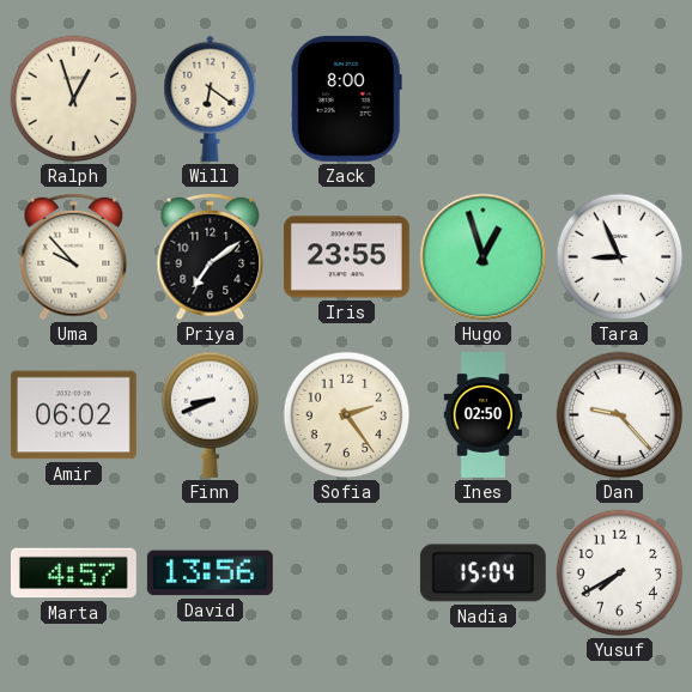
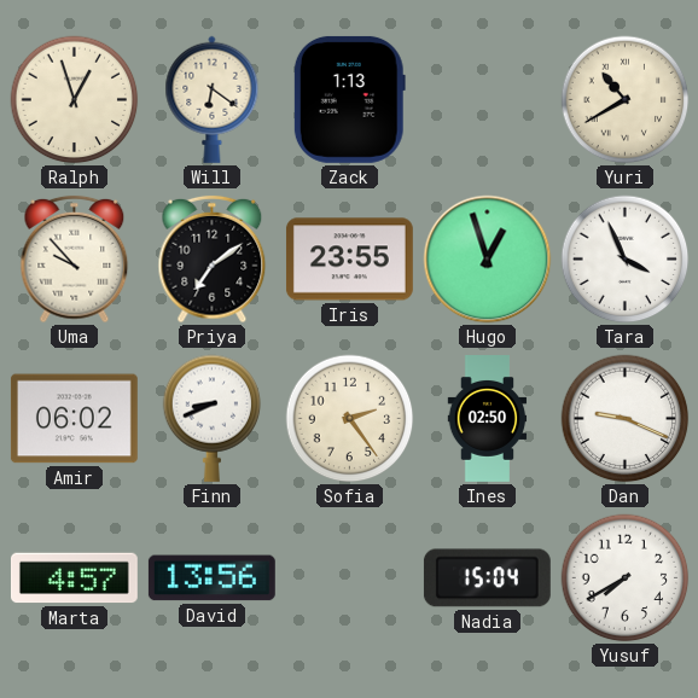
Zack: 8:00 -> 1:13
Yuri: none -> 10:40
Tara: 8:56 -> 3:56
Dan: 9:23 -> 9:19
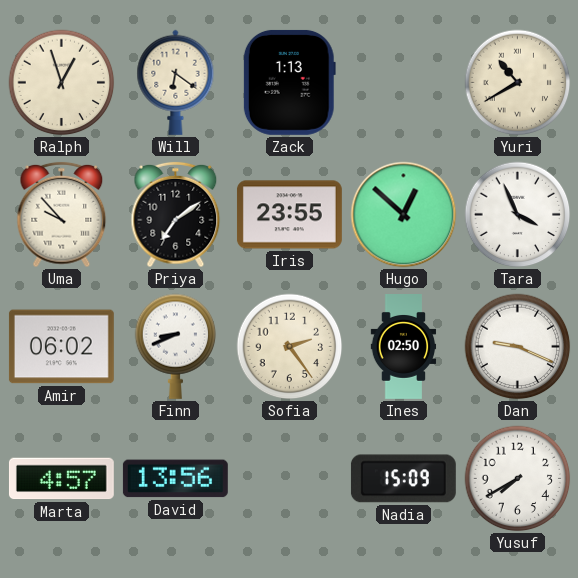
Hugo: 12:57 -> 12:52
Nadia: 15:04 -> 15:09
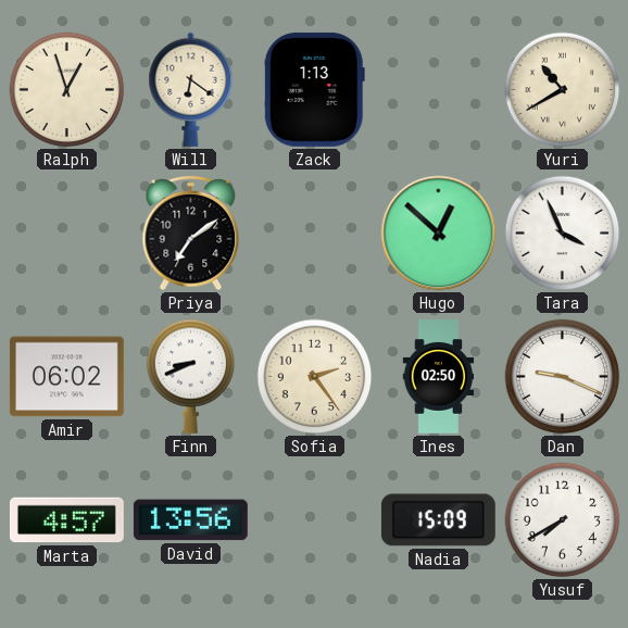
Uma: 9:53 -> none
Iris: 23:55 -> none
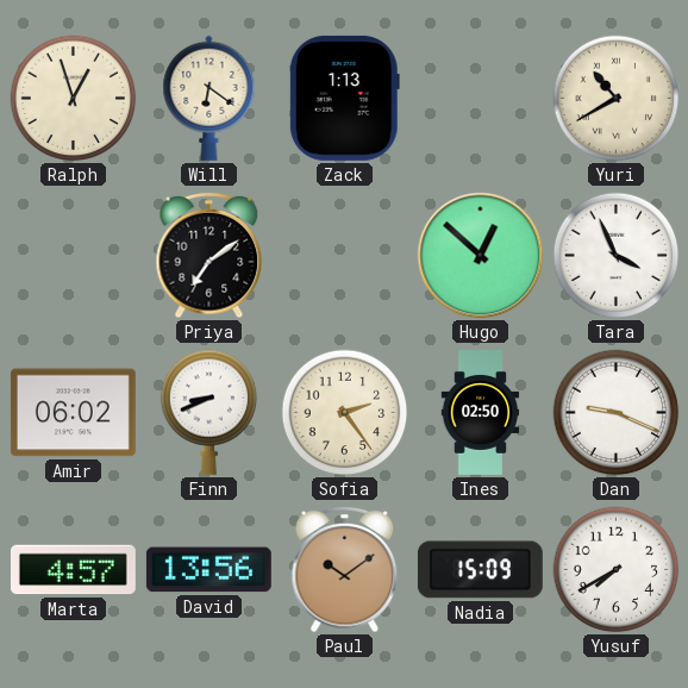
Paul: none -> 10:09
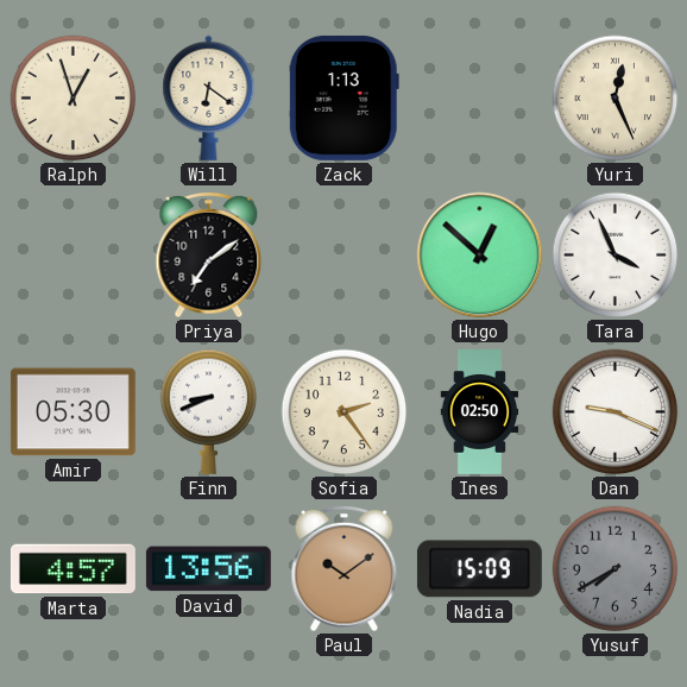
Yuri: 10:40 -> 12:26
Amir: 06:02 -> 05:30
Yusuf dial: white -> grey
